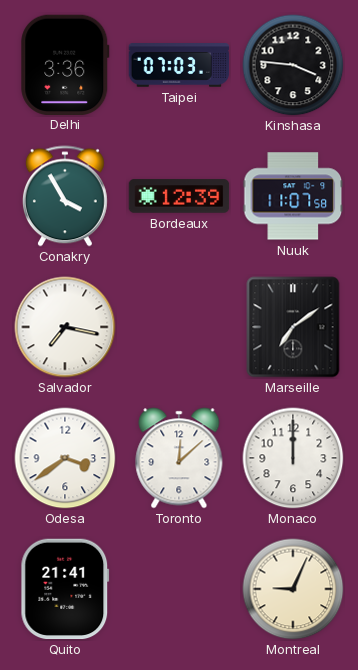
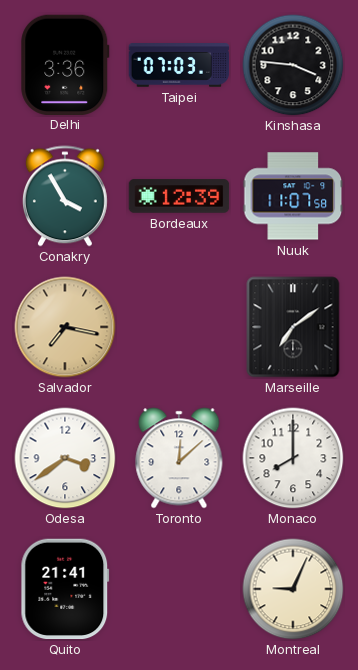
Salvador dial: white -> champagne
Monaco: 12:00 -> 8:00
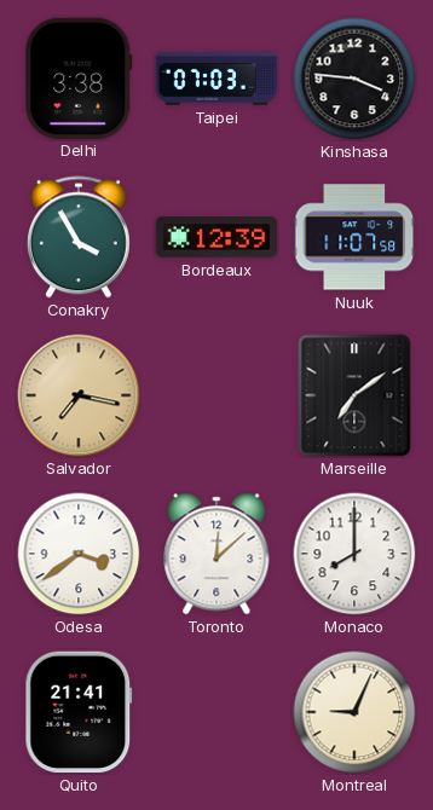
Delhi: 3:36 -> 3:38
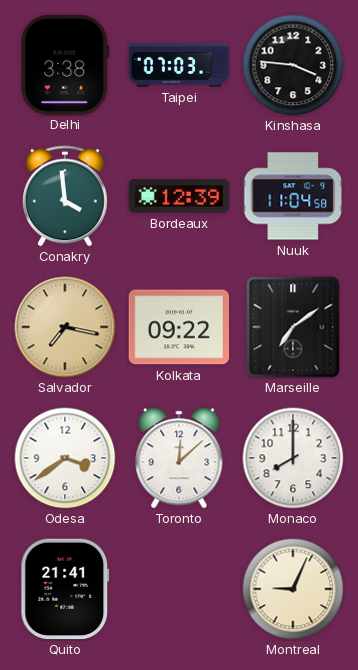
Conakry: 3:55 -> 3:59
Nuuk: 11:07 -> 11:04
Kolkata: none -> 09:22
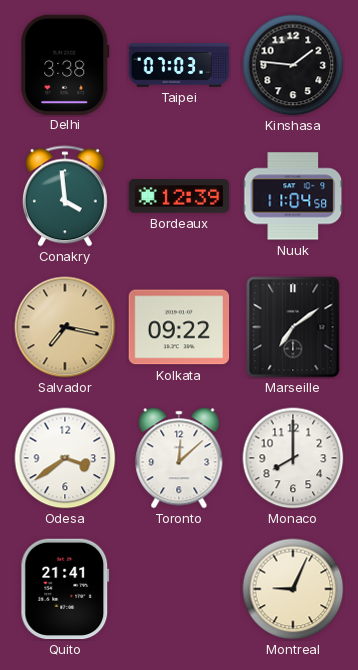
Kinshasa: 3:46 -> 1:46
